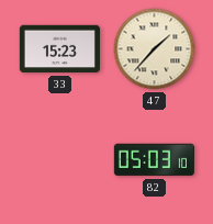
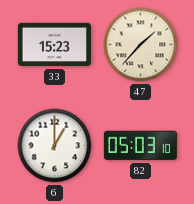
6: none -> 1:00
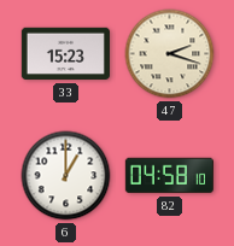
47: 1:37 -> 2:18
82: 05:03 -> 04:58
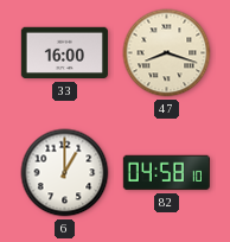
33: 15:23 -> 16:00
47: 2:18 -> 8:18
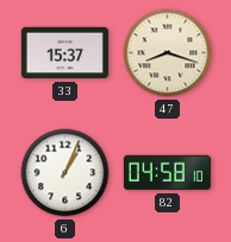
33: 16:00 -> 15:37
6: 1:00 -> 1:04
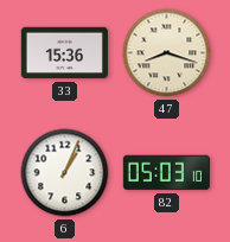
33: 15:37 -> 15:36
82: 04:58 -> 05:03
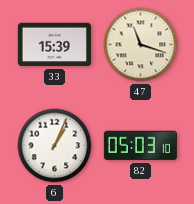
33: 15:36 -> 15:39
47: 8:18 -> 11:18
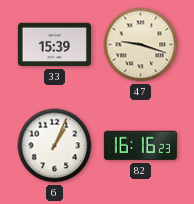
47: 11:18 -> 9:18
82: 05:03 -> 16:16
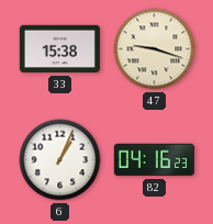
33: 15:39 -> 15:38
82: 16:16 -> 04:16
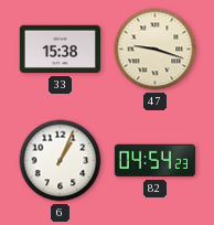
82: 04:16 -> 04:54
